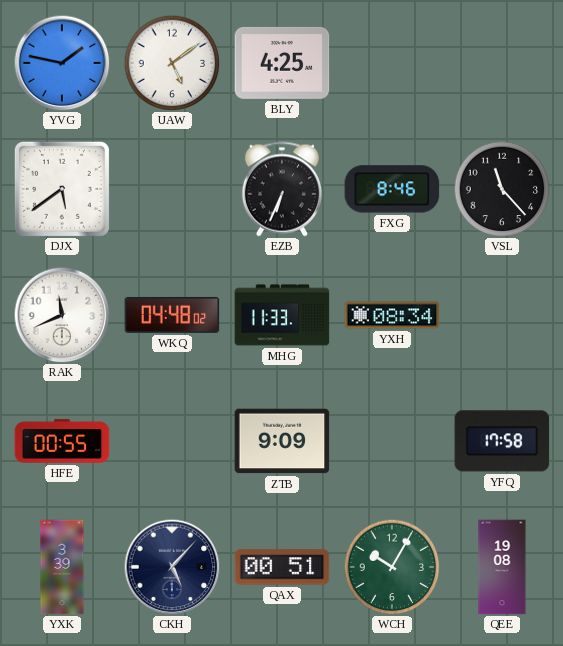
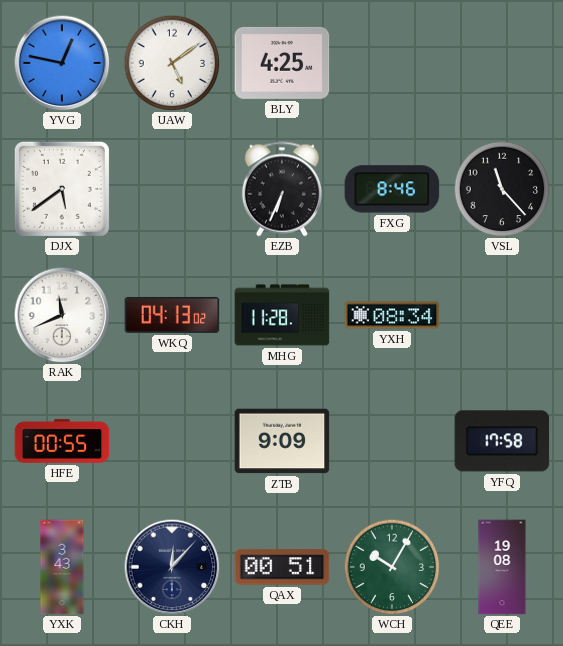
YVG: 1:47 -> 12:47
WKQ: 04:48 -> 04:13
MHG: 11:33 -> 11:28
YXK: 3:39 -> 3:43
CKH: 5:07 -> 12:07
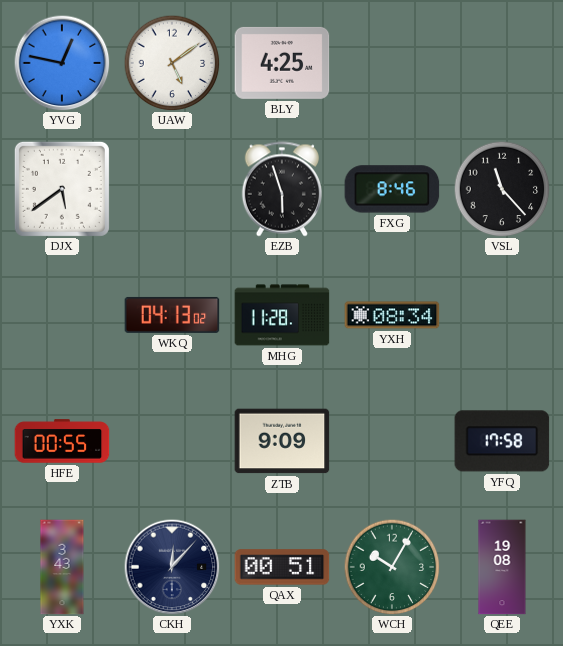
EZB: 6:34 -> 5:57
RAK: 11:41 -> none
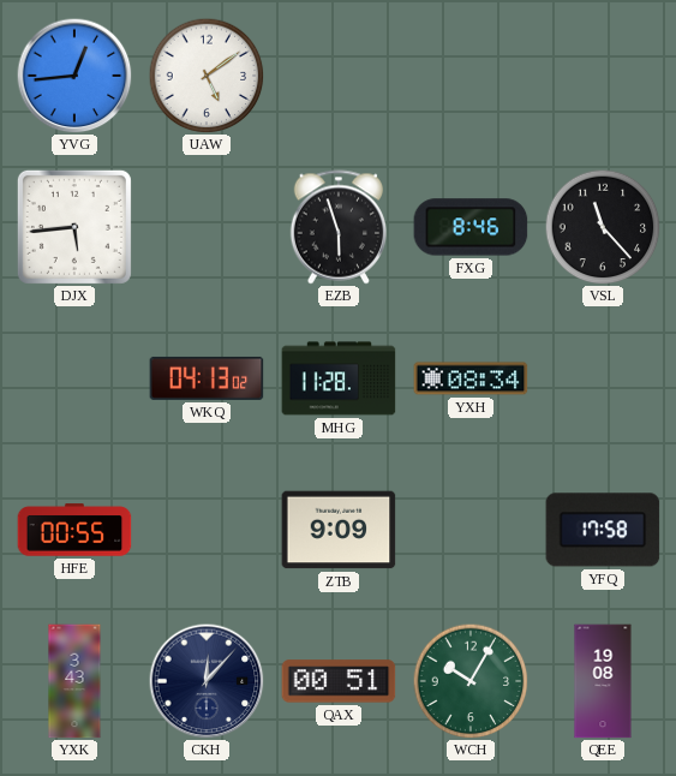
YVG: 12:47 -> 12:44
BLY: 4:25 -> none
DJX: 5:39 -> 5:44
